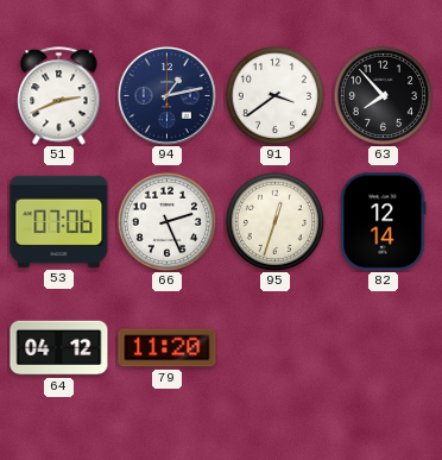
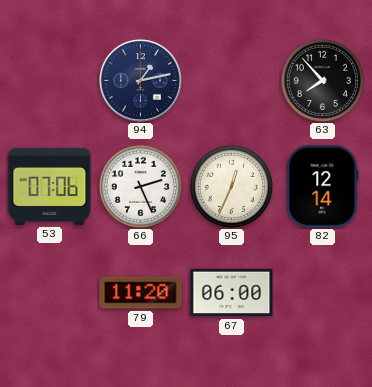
51: 2:41 -> none
91: 3:39 -> none
95: 12:33 -> 12:34
64: 04:12 -> none
67: none -> 06:00
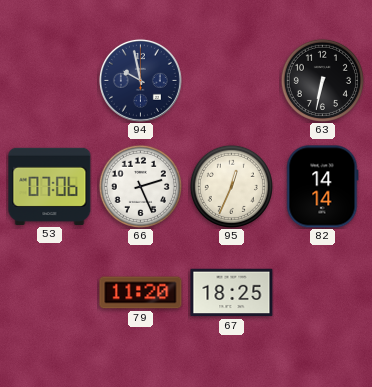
94: 1:13 -> 9:58
63: 7:53 -> 6:32
82: 12:14 -> 14:14
67: 06:00 -> 18:25
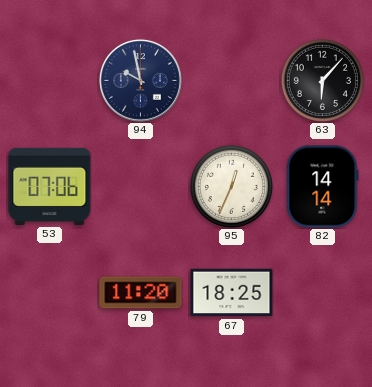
63: 6:32 -> 6:07
66: 2:26 -> none
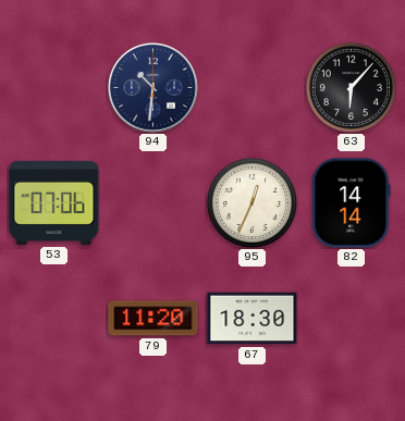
94: 9:58 -> 10:31
67: 18:25 -> 18:30
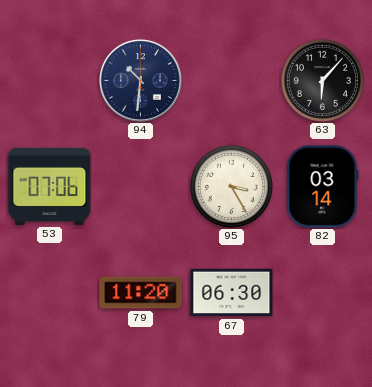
95: 12:34 -> 3:25
82: 14:14 -> 03:14
67: 18:30 -> 06:30
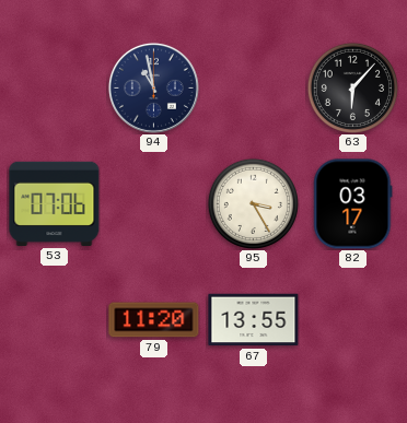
94: 10:31 -> 10:58
82: 03:14 -> 03:17
67: 06:30 -> 13:55
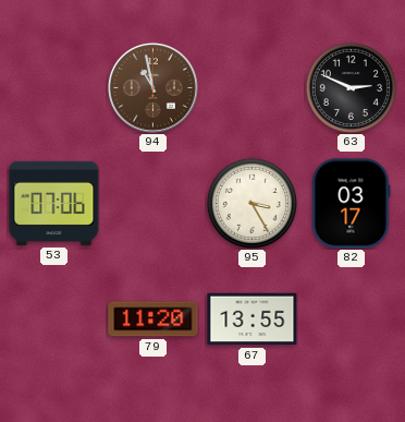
94 dial: navy -> brown
63: 6:07 -> 2:49
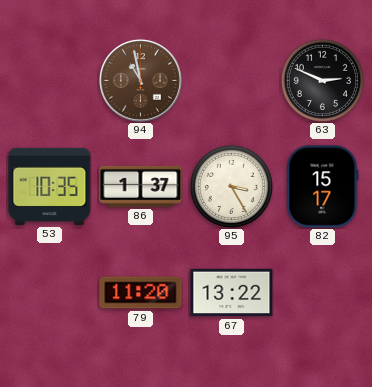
53: 07:06 -> 10:35
86: none -> 1:37
82: 03:17 -> 15:17
67: 13:55 -> 13:22
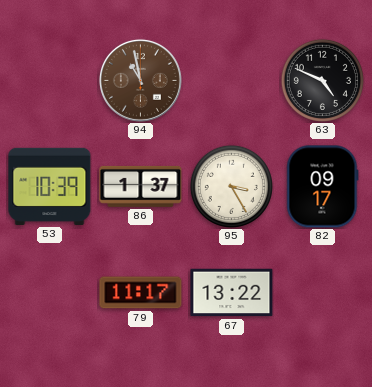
63: 2:49 -> 4:49
53: 10:35 -> 10:39
82: 15:17 -> 09:17
79: 11:20 -> 11:17
